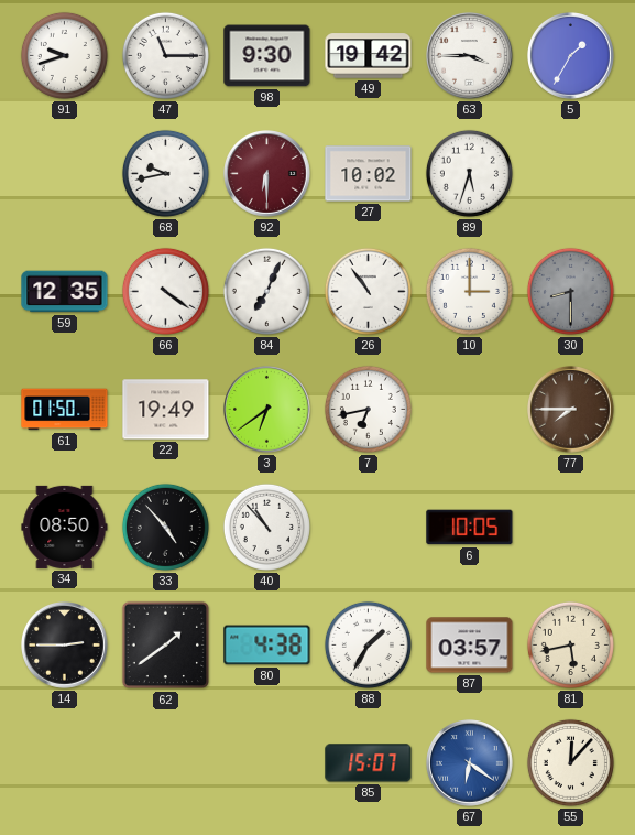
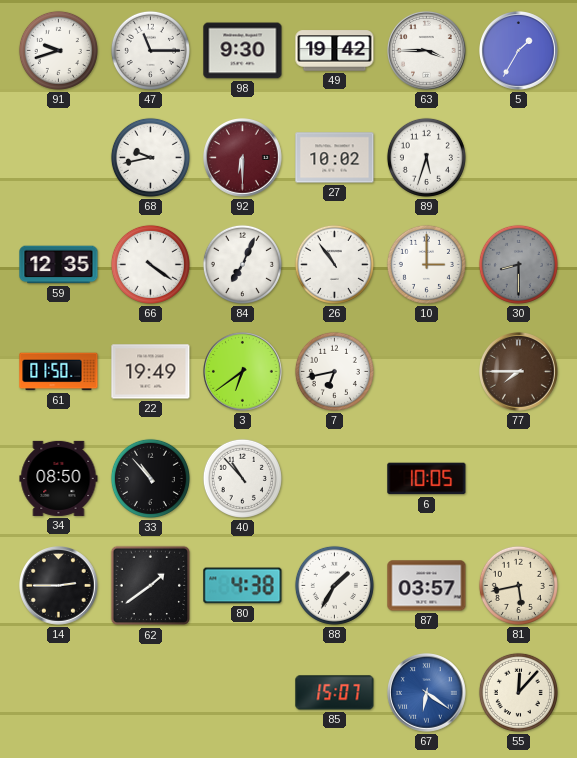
33: 4:53 -> 10:53
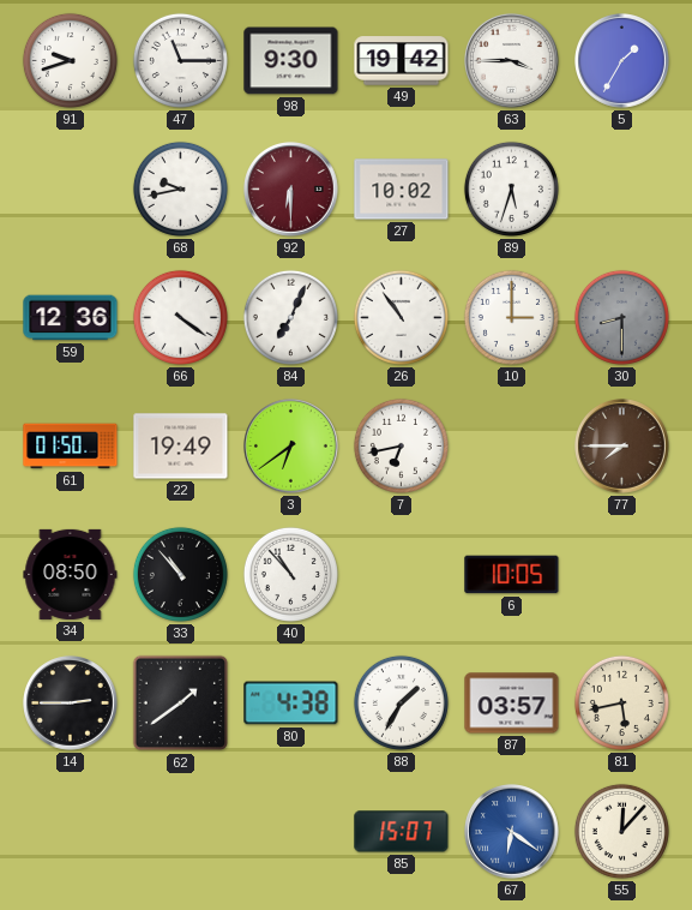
59: 12:35 -> 12:36
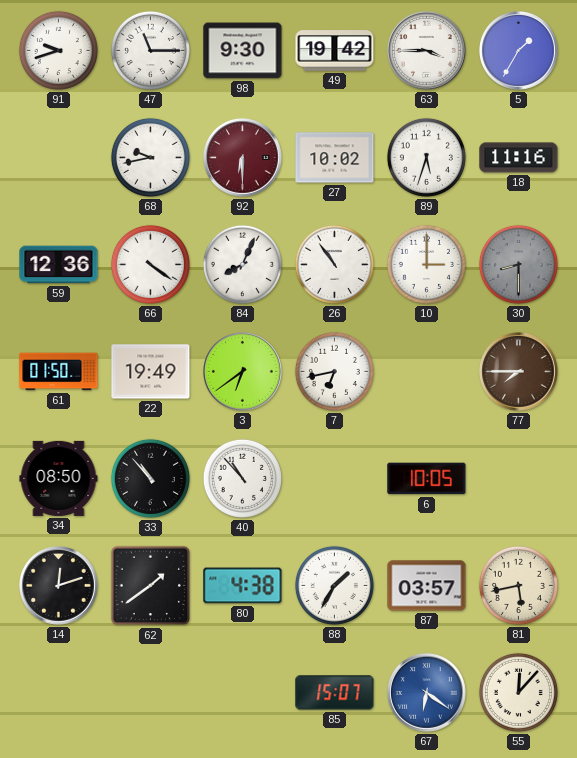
18: none -> 11:16
84: 7:04 -> 8:04
14: 2:45 -> 12:12
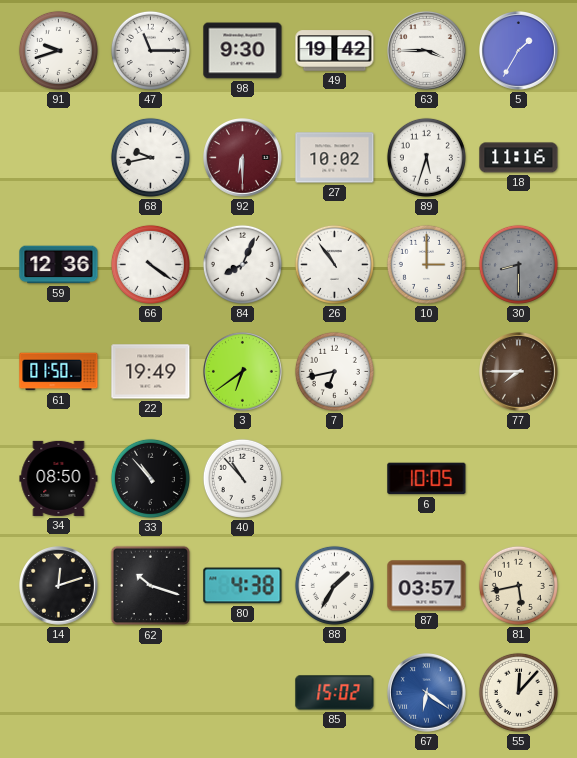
62: 1:39 -> 10:18
85: 15:07 -> 15:02
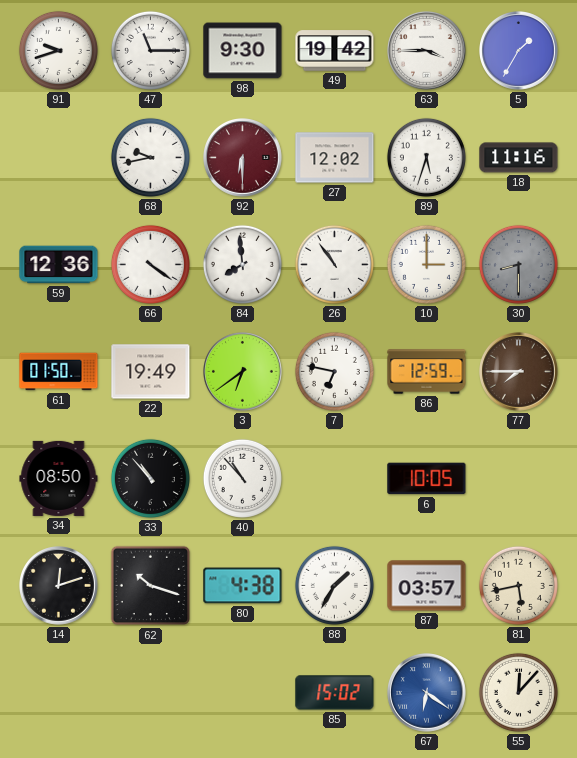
27: 10:02 -> 12:02
84: 8:04 -> 7:59
7: 6:43 -> 6:47
86: none -> 12:59
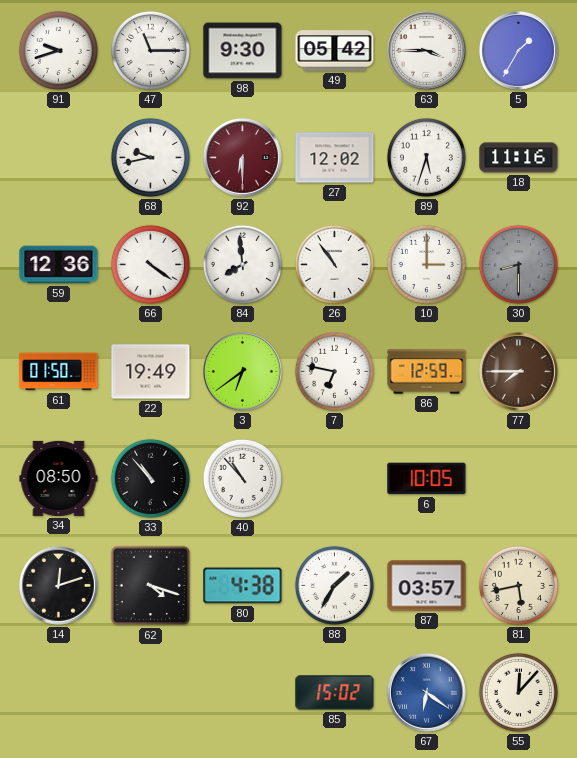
49: 19:42 -> 05:42
62: 10:18 -> 4:18
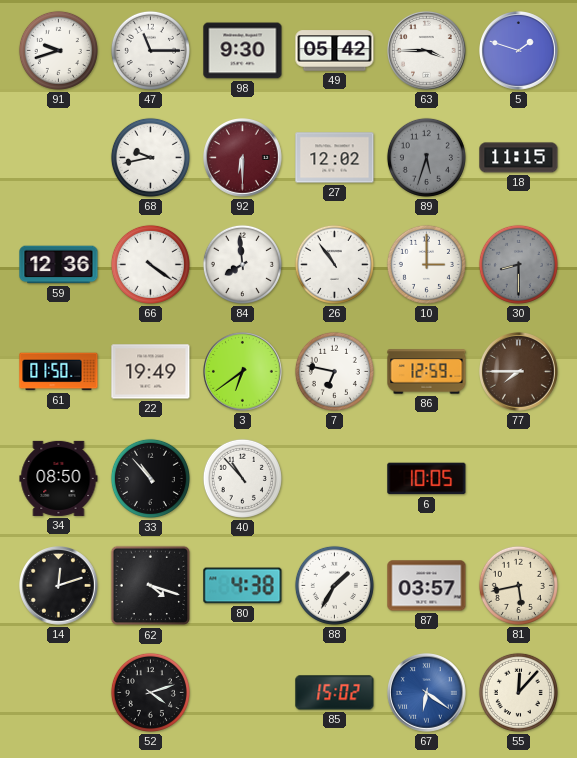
5: 1:35 -> 1:48
89 dial: white -> grey
18: 11:16 -> 11:15
52: none -> 4:12
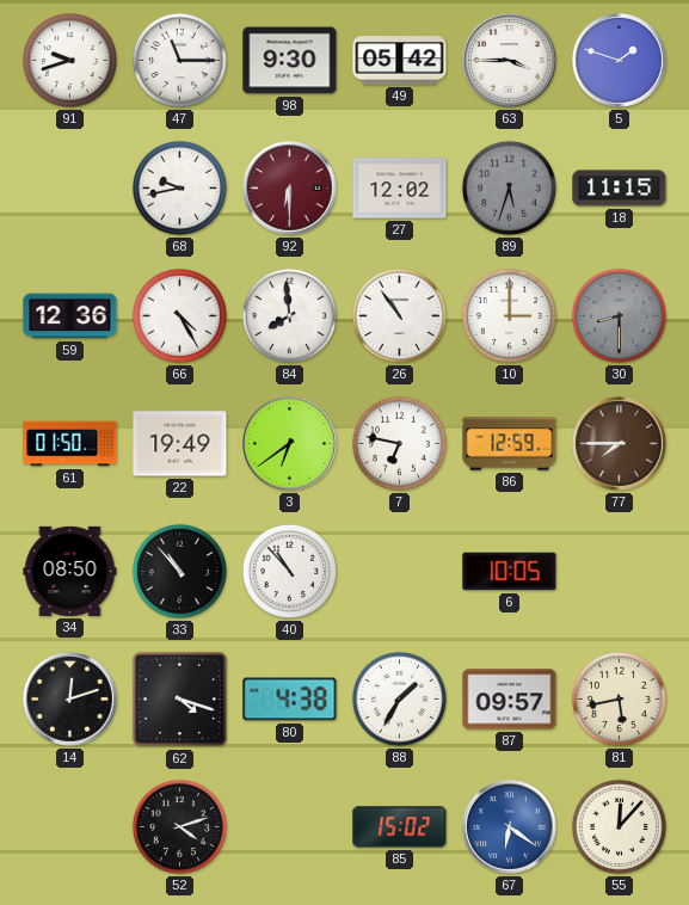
66: 4:21 -> 4:25
87: 03:57 -> 09:57
